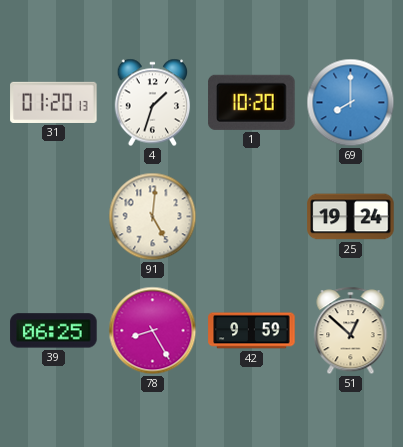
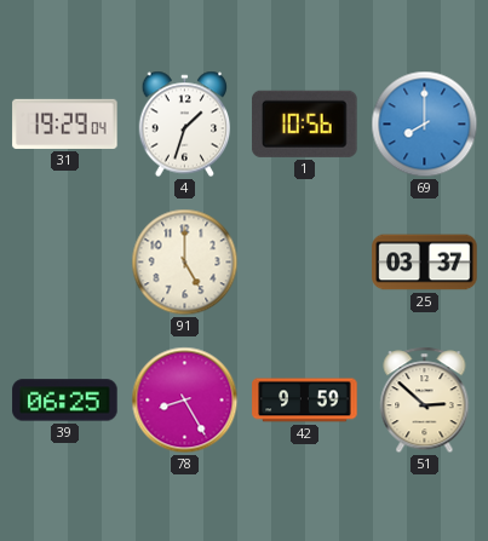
31: 01:20 -> 19:29
1: 10:20 -> 10:56
91: 5:01 -> 5:00
25: 19:24 -> 03:37
51: 12:52 -> 2:52
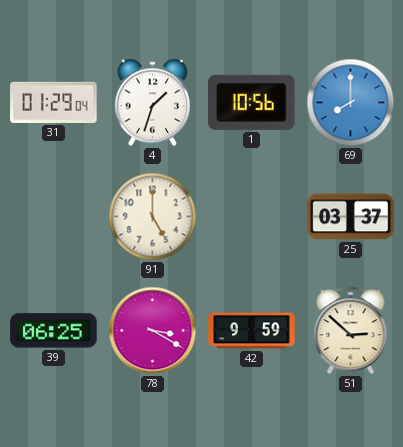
31: 19:29 -> 01:29
78: 8:25 -> 3:20
